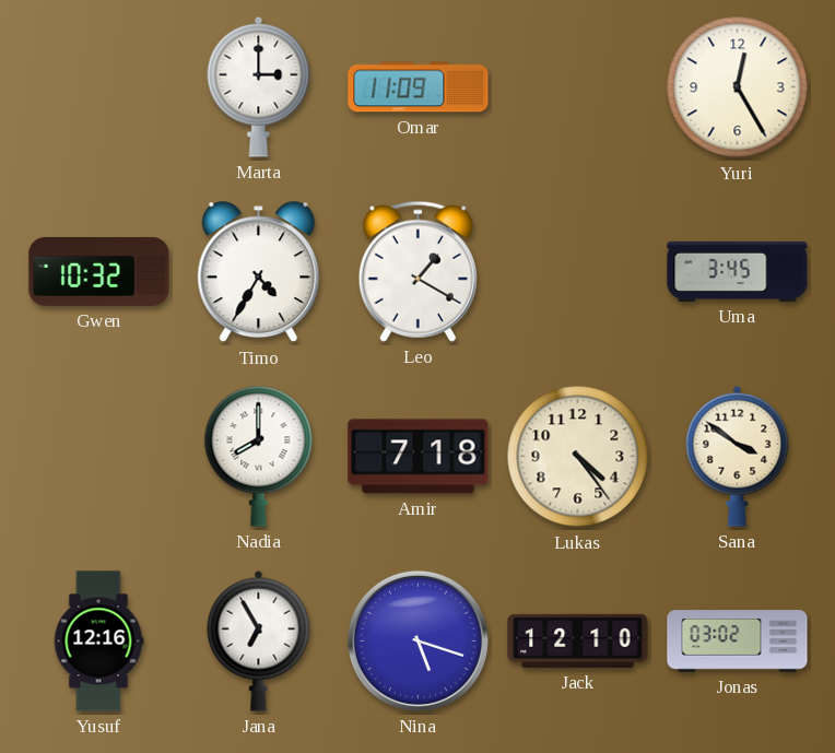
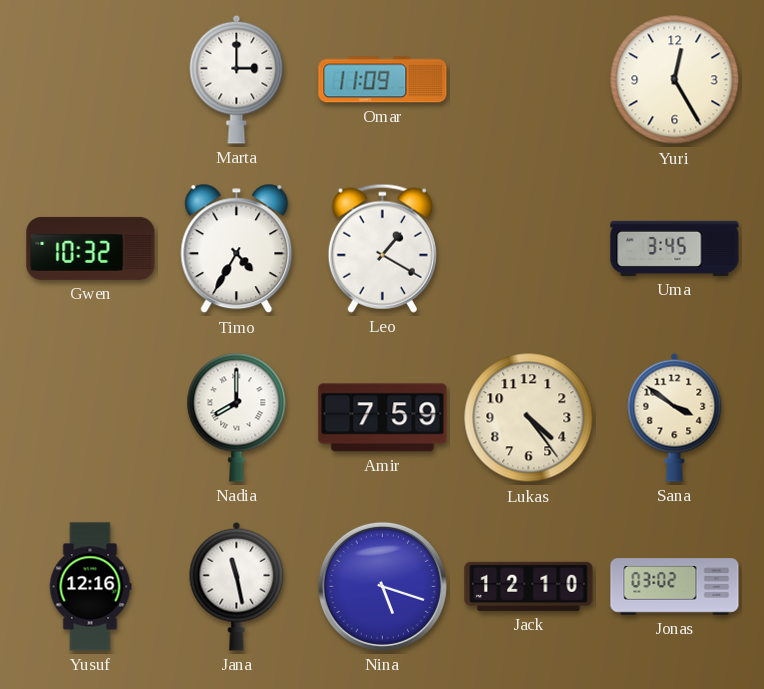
Amir: 7:18 -> 7:59
Jana: 6:55 -> 11:28
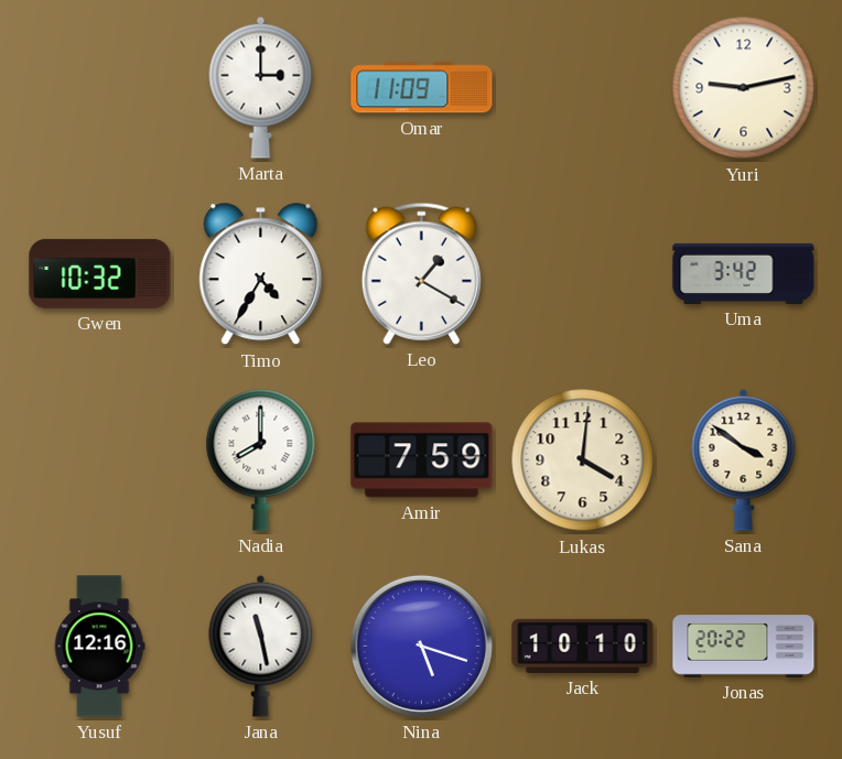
Yuri: 12:25 -> 9:13
Uma: 3:45 -> 3:42
Lukas: 4:24 -> 4:01
Jack: 12:10 -> 10:10
Jonas: 03:02 -> 20:22
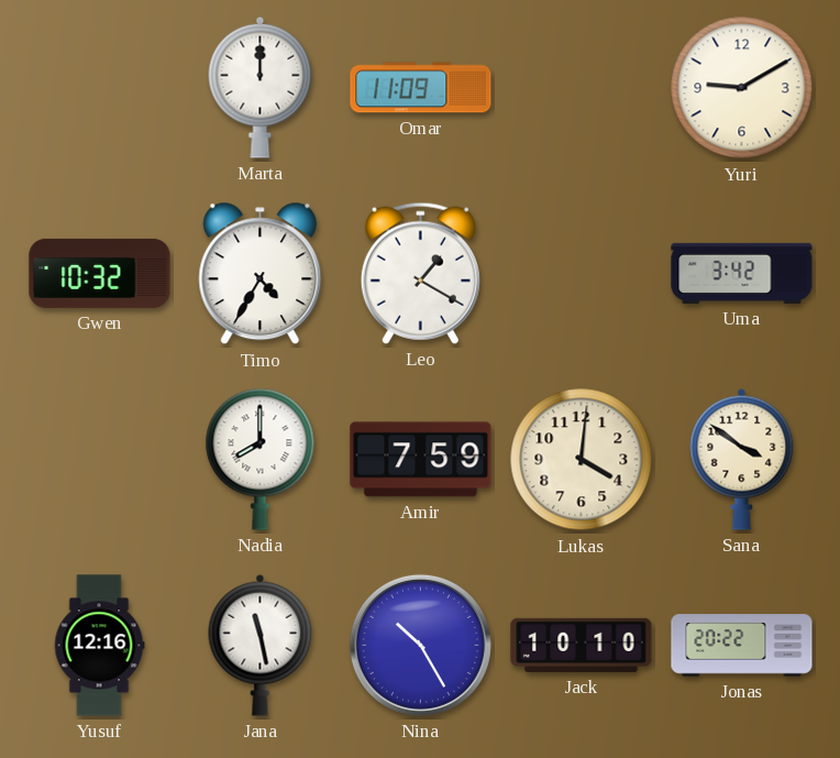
Marta: 3:00 -> 12:00
Yuri: 9:13 -> 9:10
Nina: 5:18 -> 10:25
